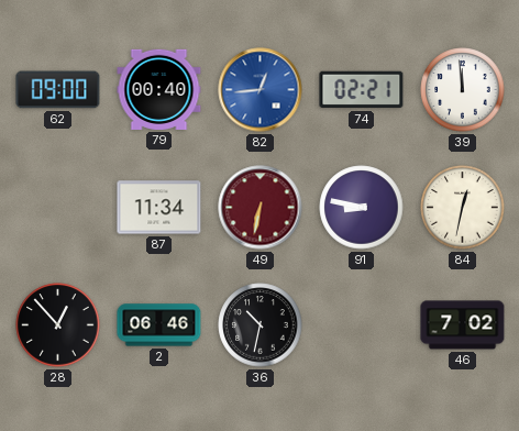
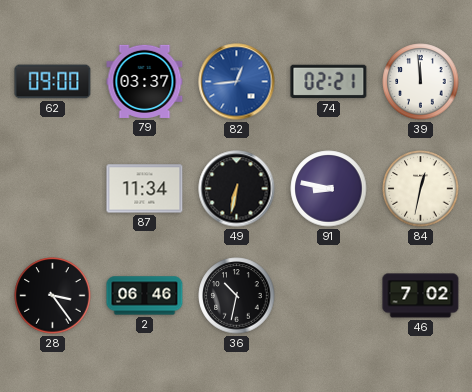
79: 00:40 -> 03:37
49 dial: burgundy -> black
28: 12:53 -> 3:24
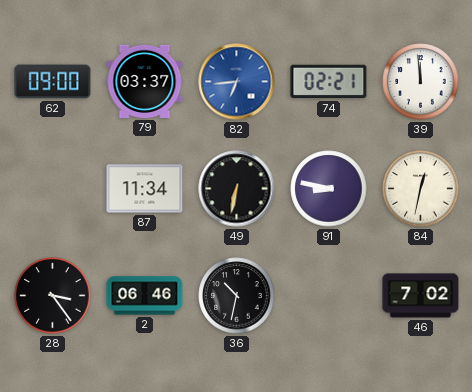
82: 12:44 -> 6:44
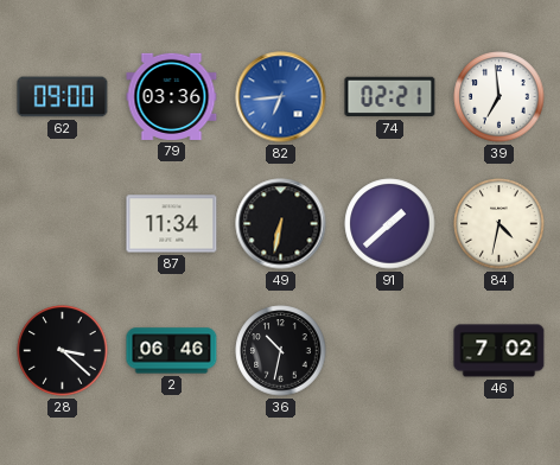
79: 03:37 -> 03:36
39: 11:59 -> 6:59
91: 8:47 -> 1:38
84: 12:32 -> 4:32
28: 3:24 -> 3:22
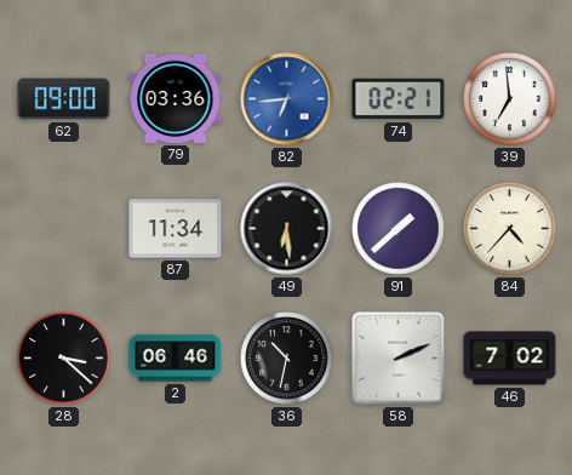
49: 6:32 -> 6:29
84: 4:32 -> 4:37
58: none -> 2:11
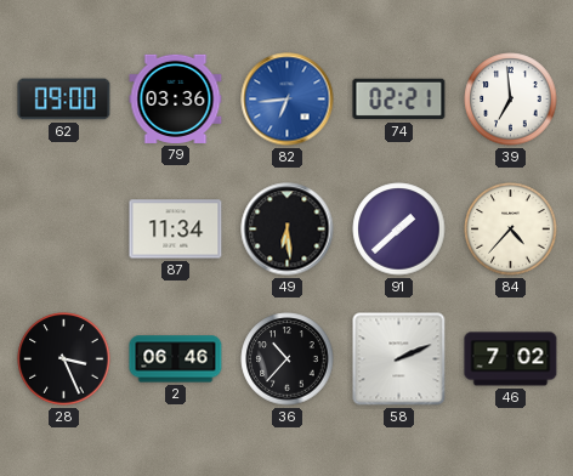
28: 3:22 -> 3:26
36: 10:32 -> 10:37
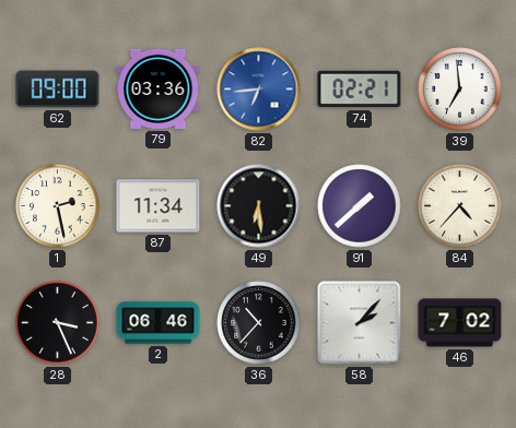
1: none -> 2:28
58: 2:11 -> 2:07
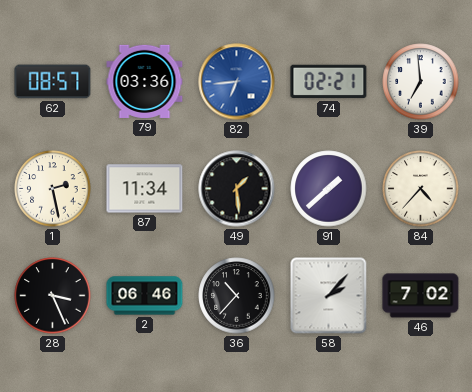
62: 09:00 -> 08:57
49: 6:29 -> 1:29
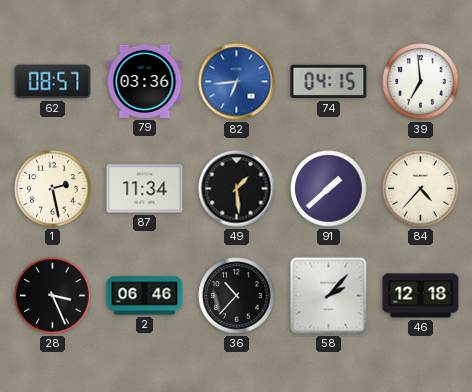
74: 02:21 -> 04:15
46: 7:02 -> 12:18
